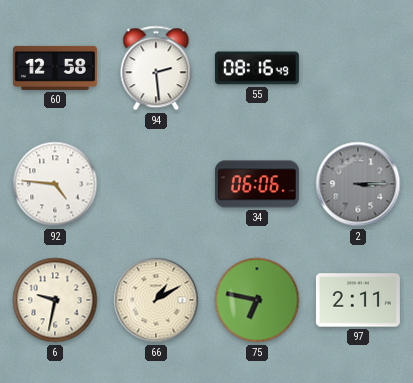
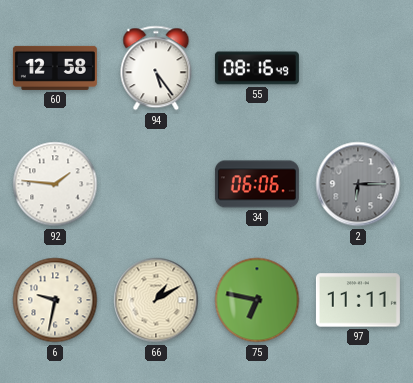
94: 2:29 -> 5:24
92: 4:46 -> 1:46
2: 3:15 -> 6:15
97: 2:11 -> 11:11
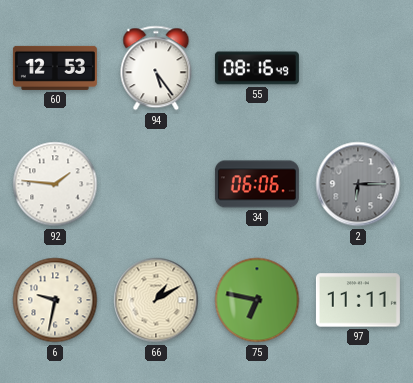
60: 12:58 -> 12:53
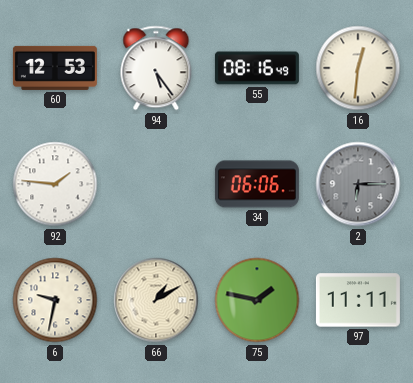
16: none -> 12:31
75: 6:47 -> 1:47
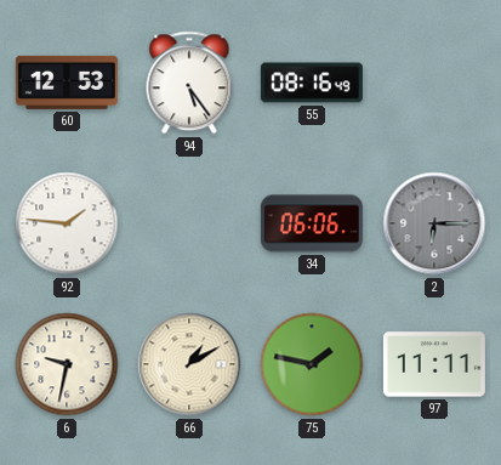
16: 12:31 -> none
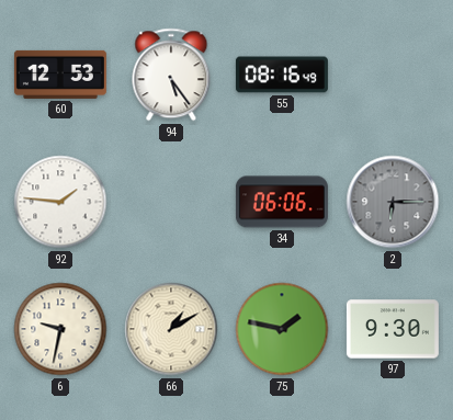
97: 11:11 -> 9:30
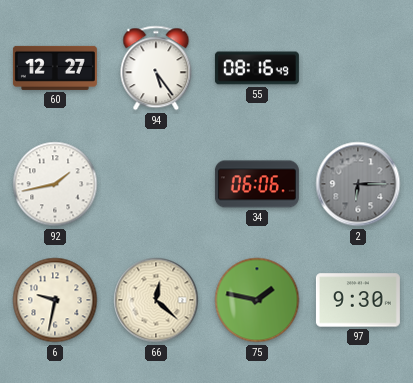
60: 12:53 -> 12:27
92: 1:46 -> 1:43
66: 1:10 -> 12:22
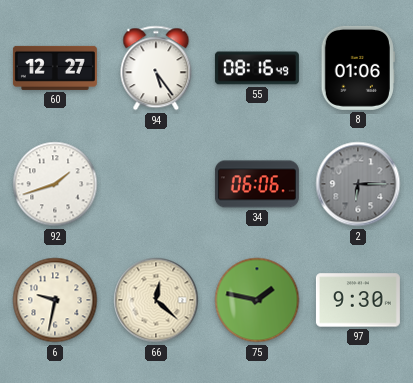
8: none -> 01:06
92: 1:43 -> 1:42
